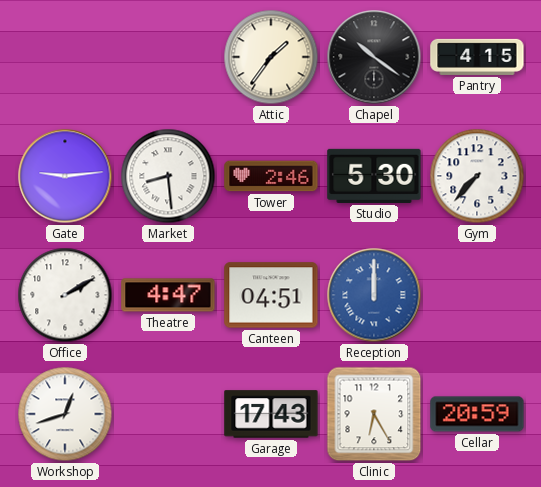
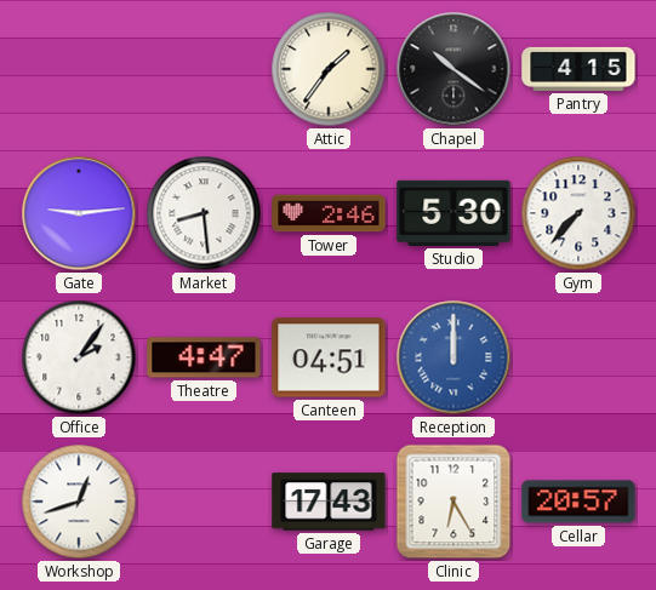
Office: 2:10 -> 2:06
Cellar: 20:59 -> 20:57
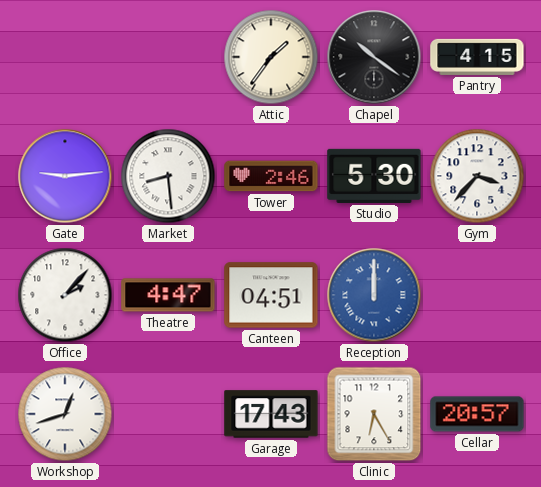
Gym: 7:37 -> 3:37
Office: 2:06 -> 2:07
